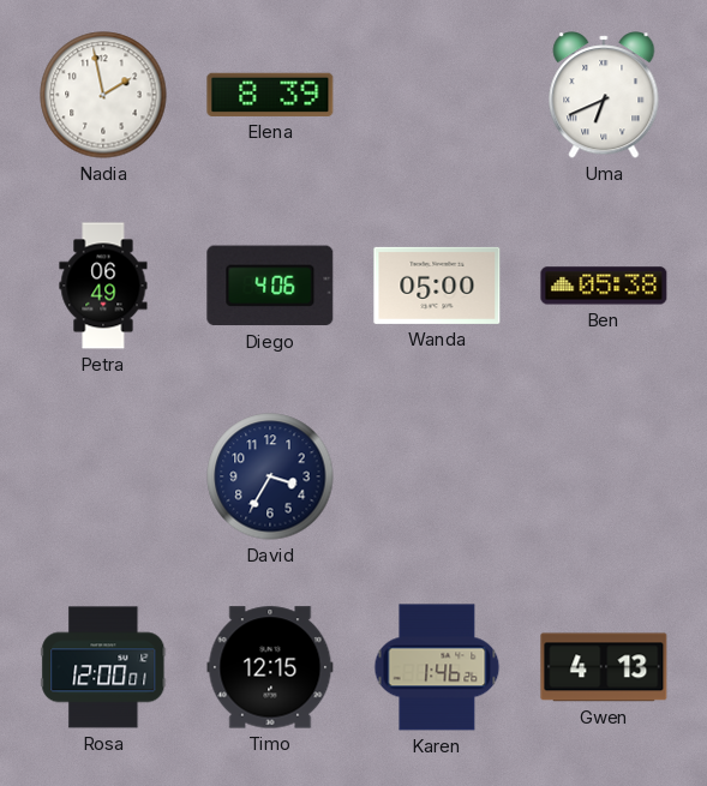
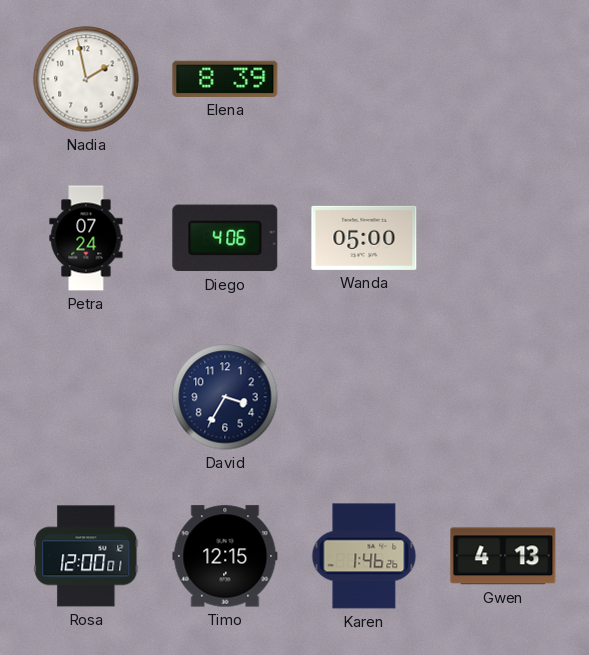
Uma: 6:41 -> none
Petra: 06:49 -> 07:24
Ben: 05:38 -> none
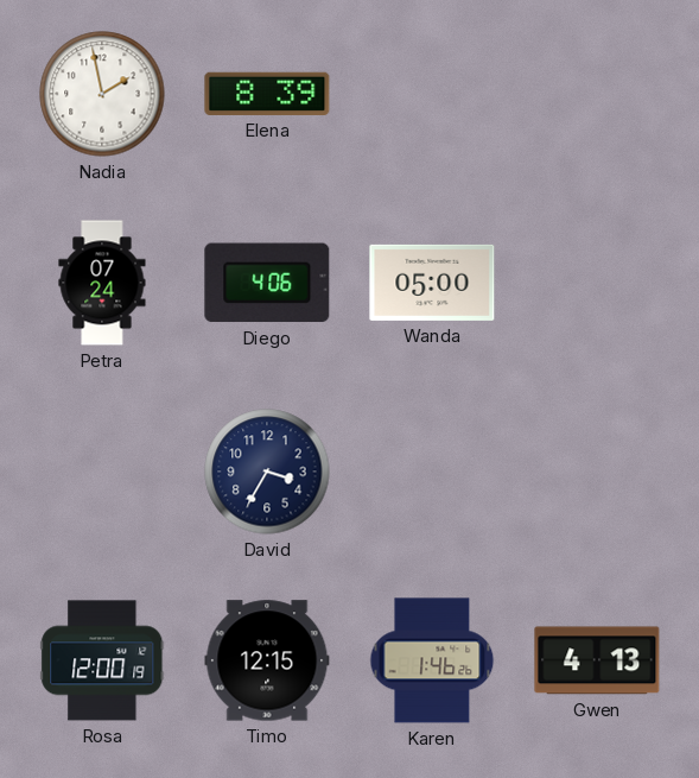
Rosa: 12:00:01 -> 12:00:19
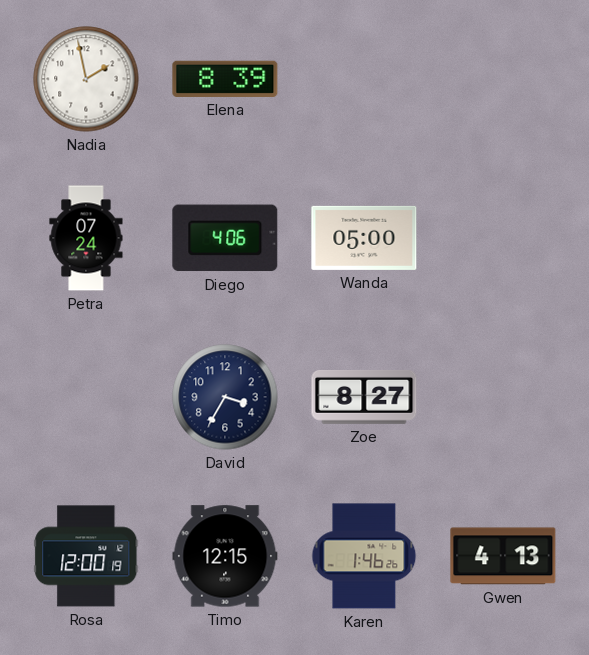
Zoe: none -> 8:27
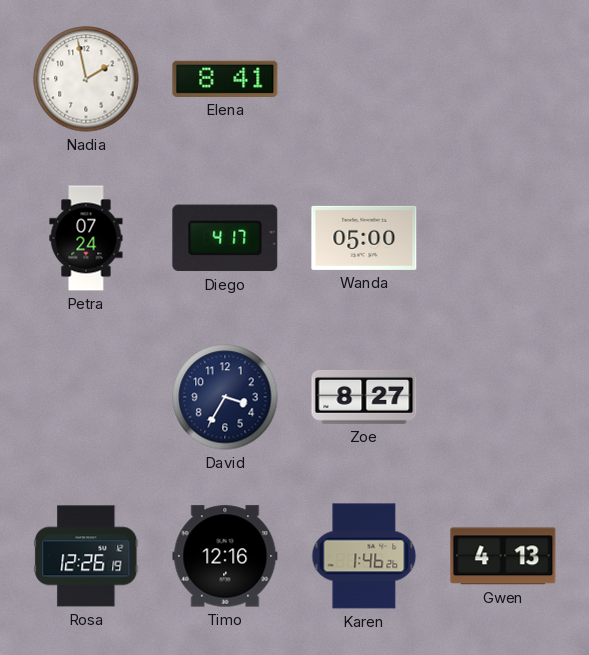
Elena: 8:39 -> 8:41
Diego: 4:06 -> 4:17
Rosa: 12:00 -> 12:26
Timo: 12:15 -> 12:16
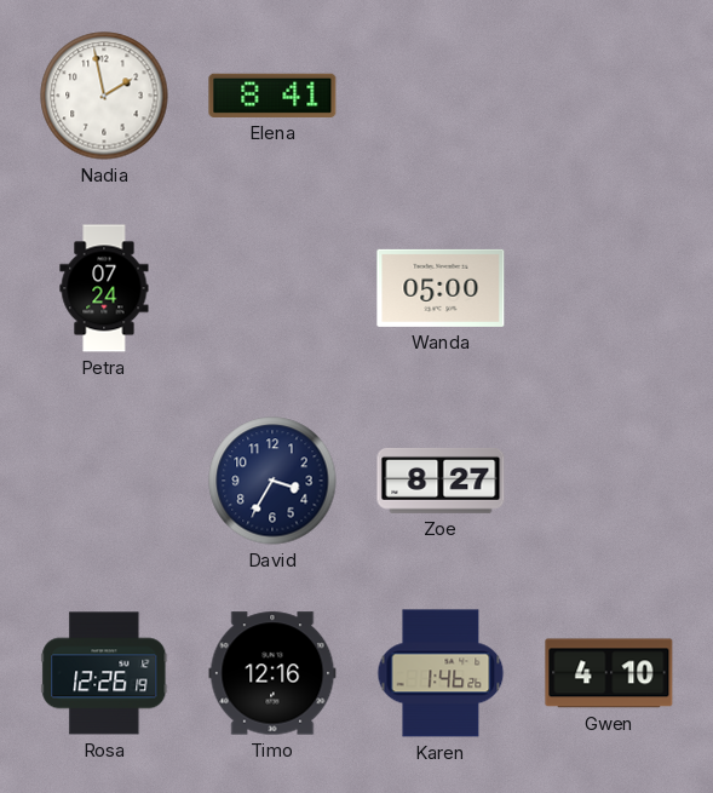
Diego: 4:17 -> none
Gwen: 4:13 -> 4:10
